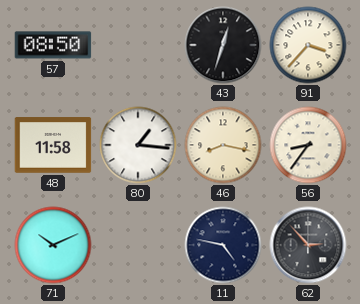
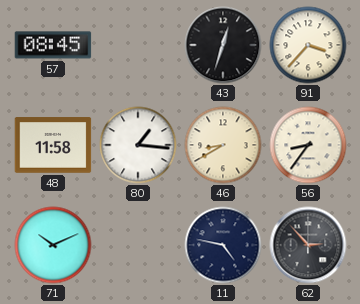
57: 08:50 -> 08:45
46: 8:17 -> 8:40
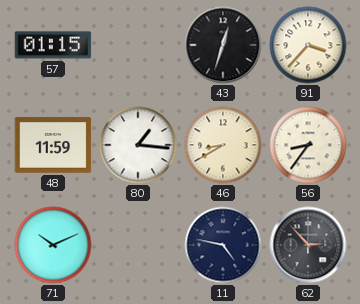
57: 08:45 -> 01:15
48: 11:58 -> 11:59
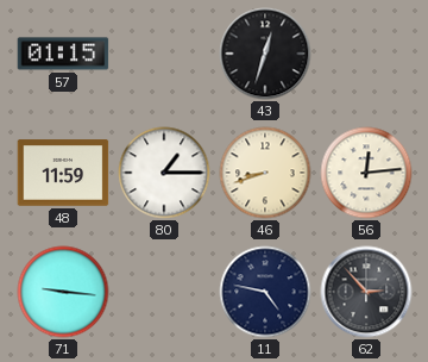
91: 3:37 -> none
80: 1:16 -> 1:15
46: 8:40 -> 8:42
56: 8:36 -> 12:14
71: 10:11 -> 9:16
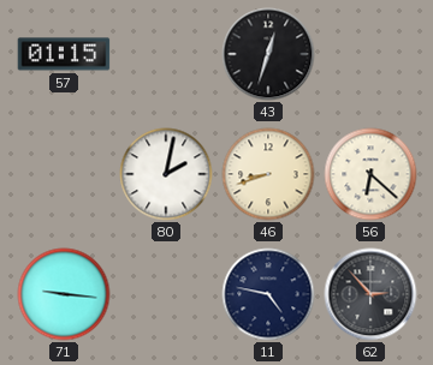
48: 11:59 -> none
80: 1:15 -> 2:02
56: 12:14 -> 6:22
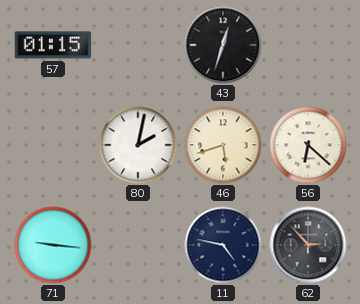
46: 8:42 -> 5:42
